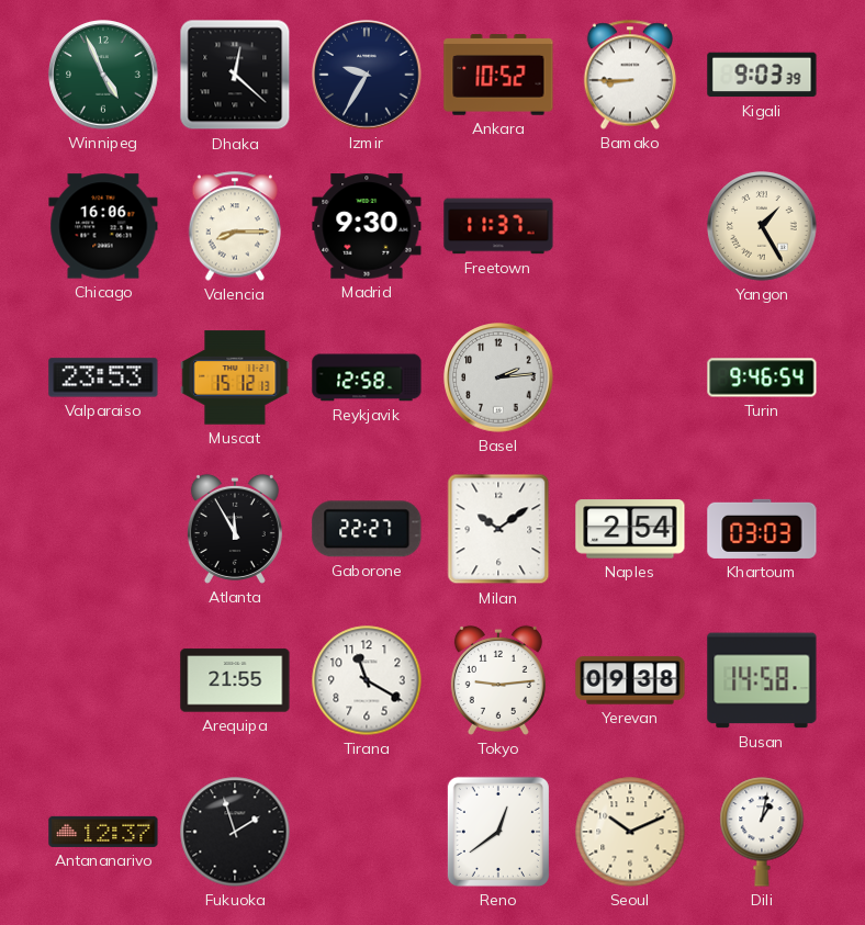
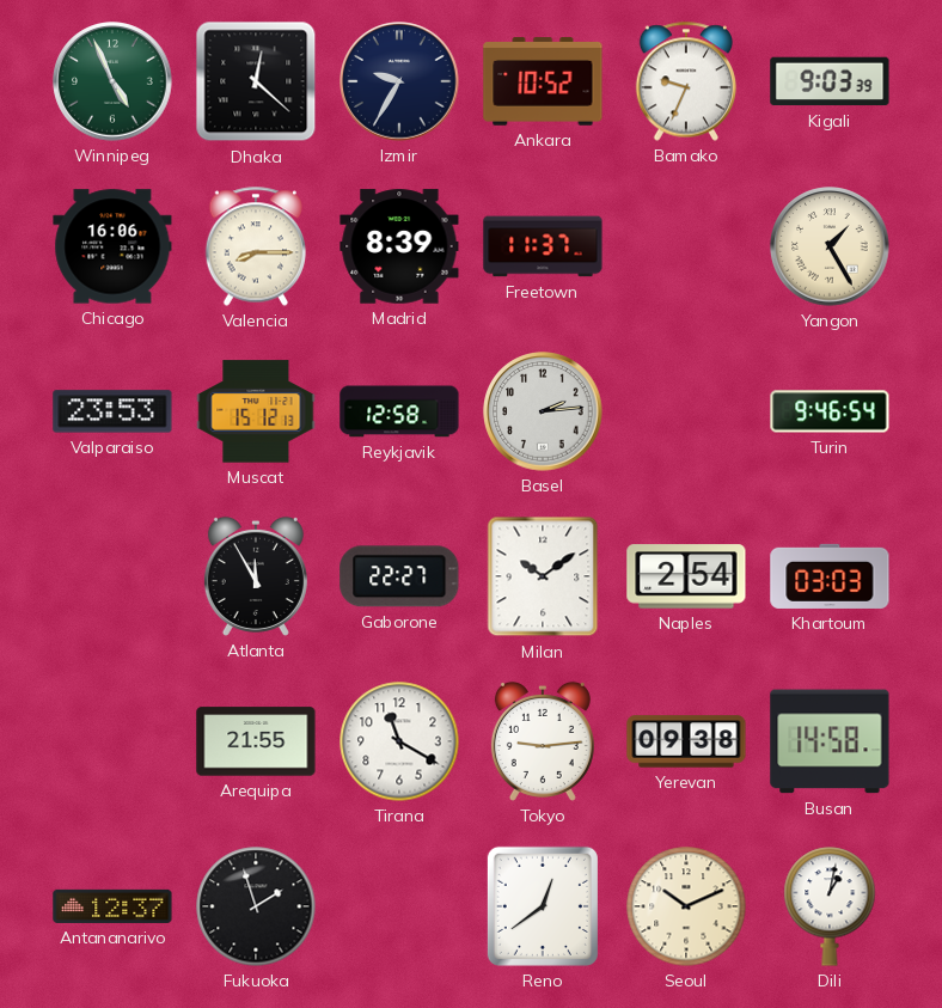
Bamako: 8:45 -> 9:34
Madrid: 9:30 -> 8:39
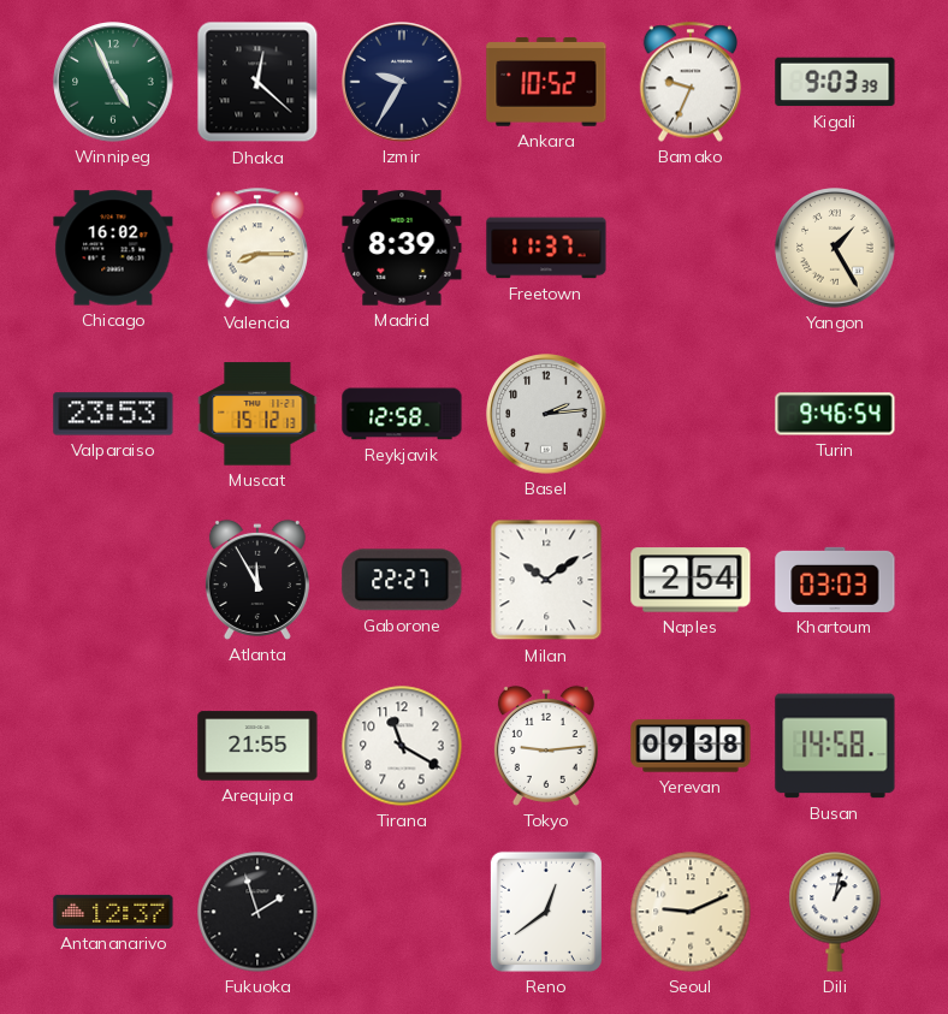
Chicago: 16:06 -> 16:02
Seoul: 10:11 -> 9:11
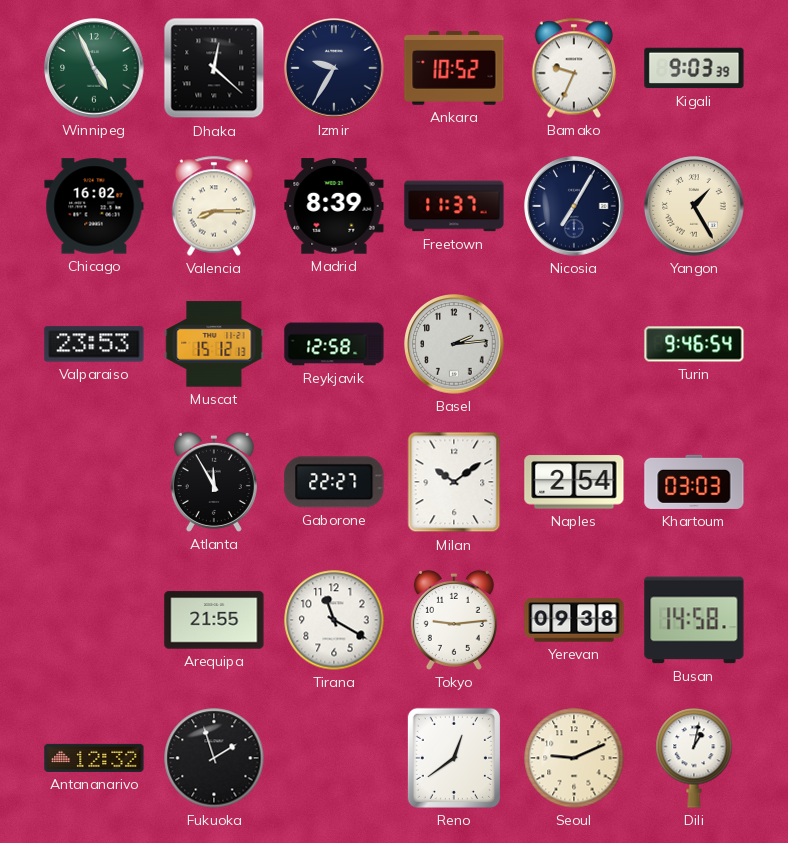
Nicosia: none -> 7:05
Antananarivo: 12:37 -> 12:32
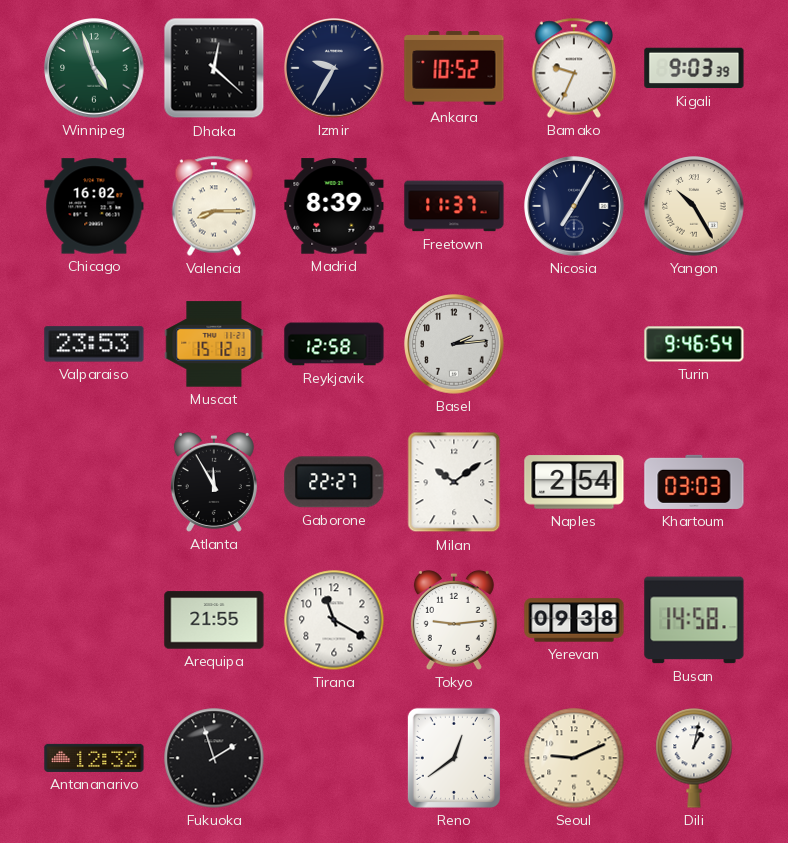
Winnipeg: 4:56 -> 4:57
Yangon: 1:25 -> 10:25
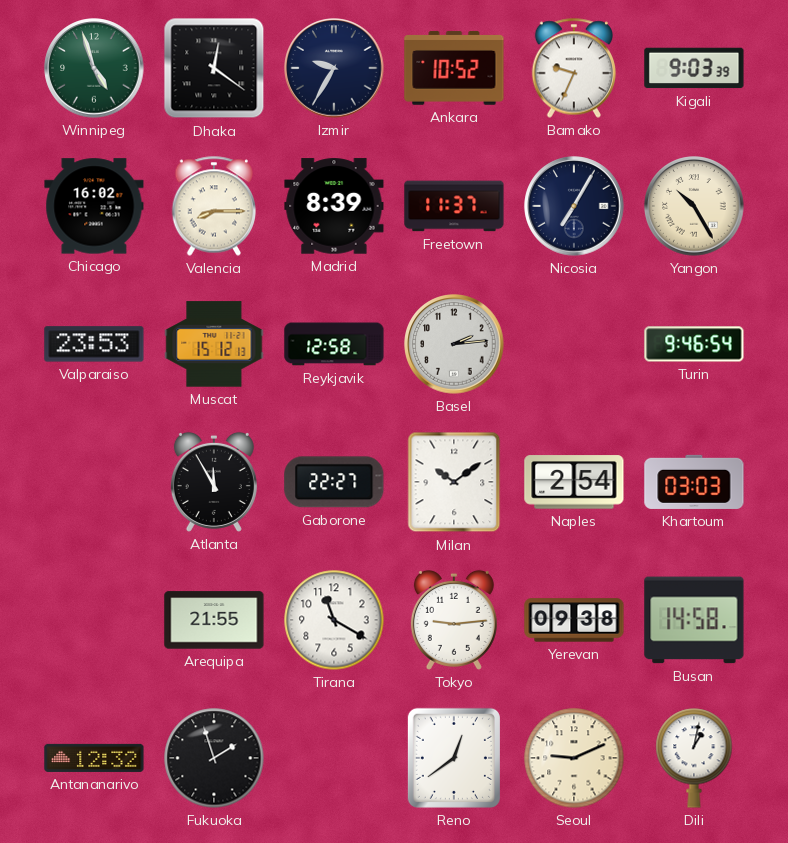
Dhaka: 12:22 -> 12:21
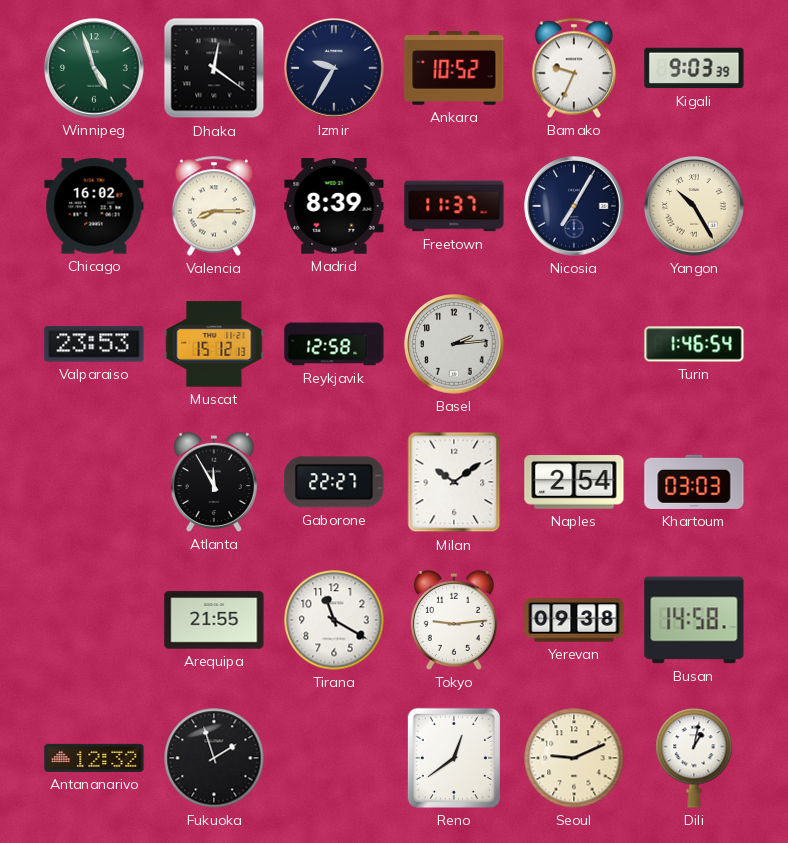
Turin: 9:46 -> 1:46
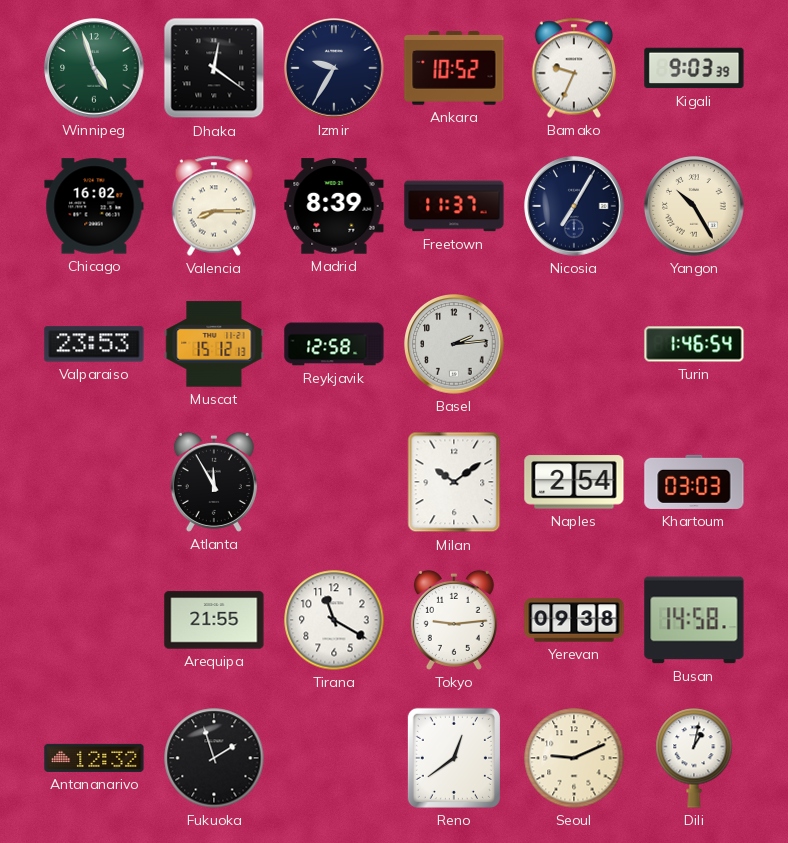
Gaborone: 22:27 -> none
